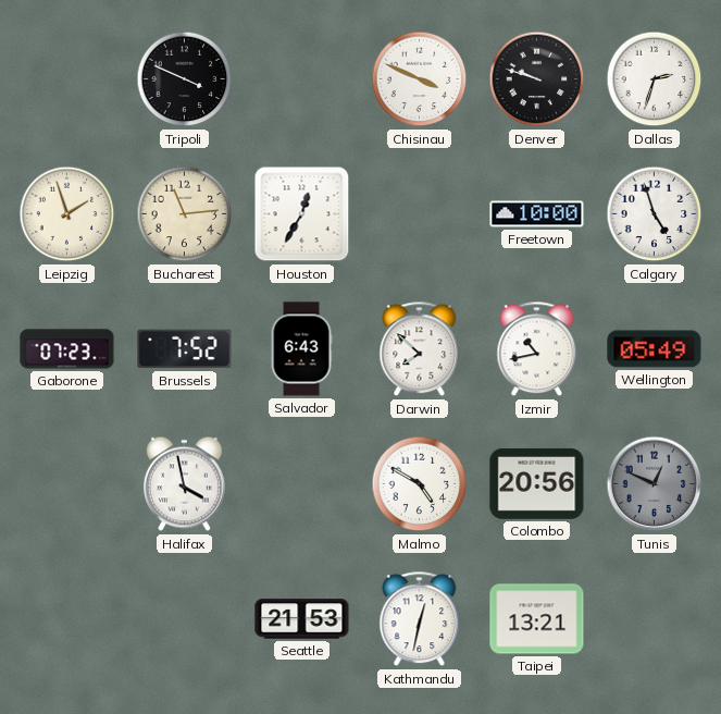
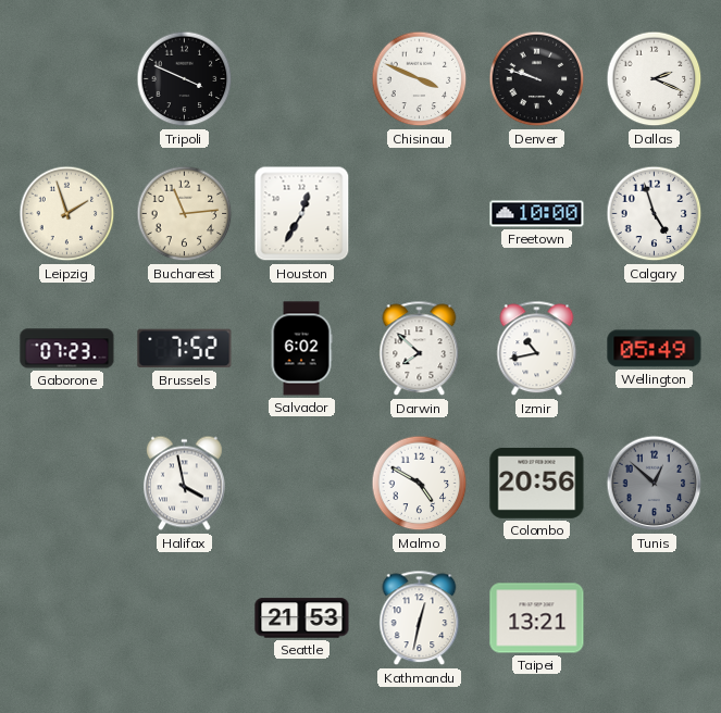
Dallas: 2:33 -> 2:19
Salvador: 6:43 -> 6:02
Tunis: 12:49 -> 12:52
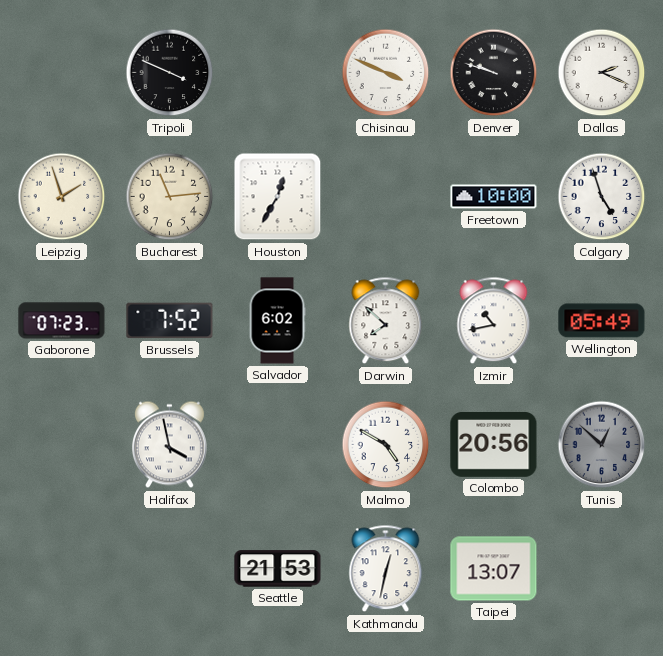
Taipei: 13:21 -> 13:07
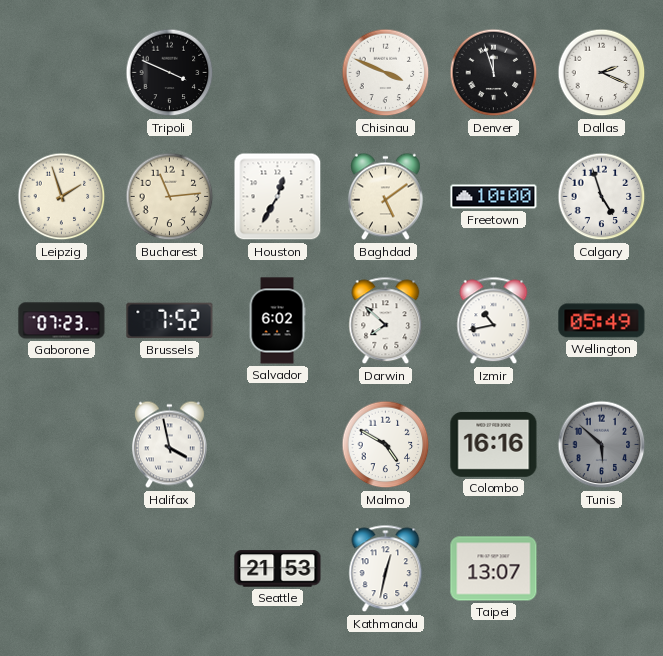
Denver: 9:48 -> 11:57
Baghdad: none -> 5:09
Colombo: 20:56 -> 16:16
Tunis: 12:52 -> 5:52
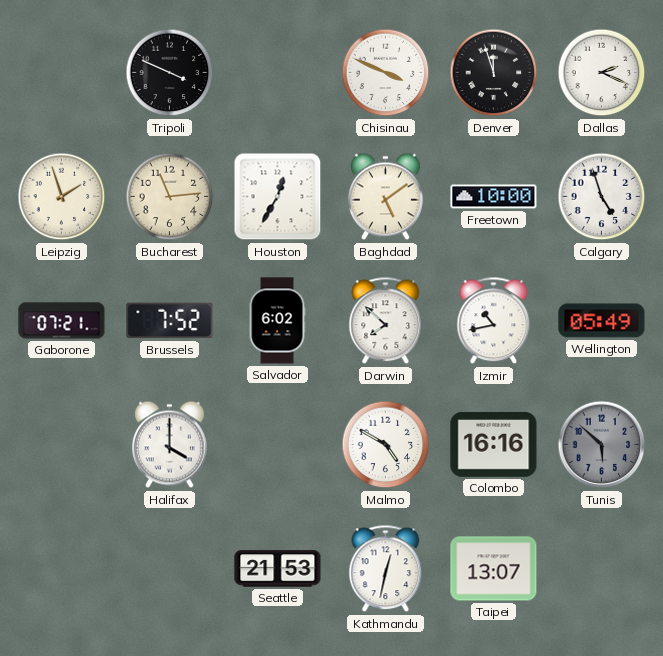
Gaborone: 07:23 -> 07:21
Halifax: 3:58 -> 4:00
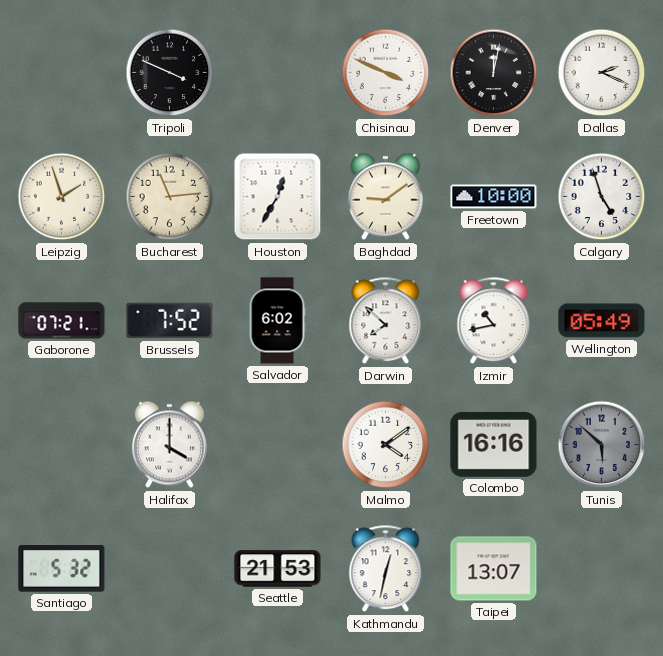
Denver: 11:57 -> 12:02
Baghdad: 5:09 -> 9:09
Malmo: 4:50 -> 4:09
Santiago: none -> 5:32
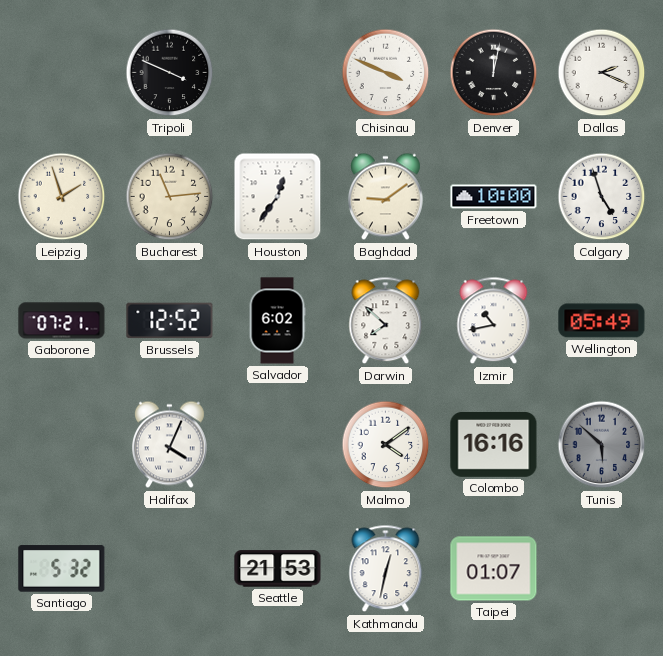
Houston: 12:35 -> 12:36
Brussels: 7:52 -> 12:52
Halifax: 4:00 -> 4:04
Taipei: 13:07 -> 01:07
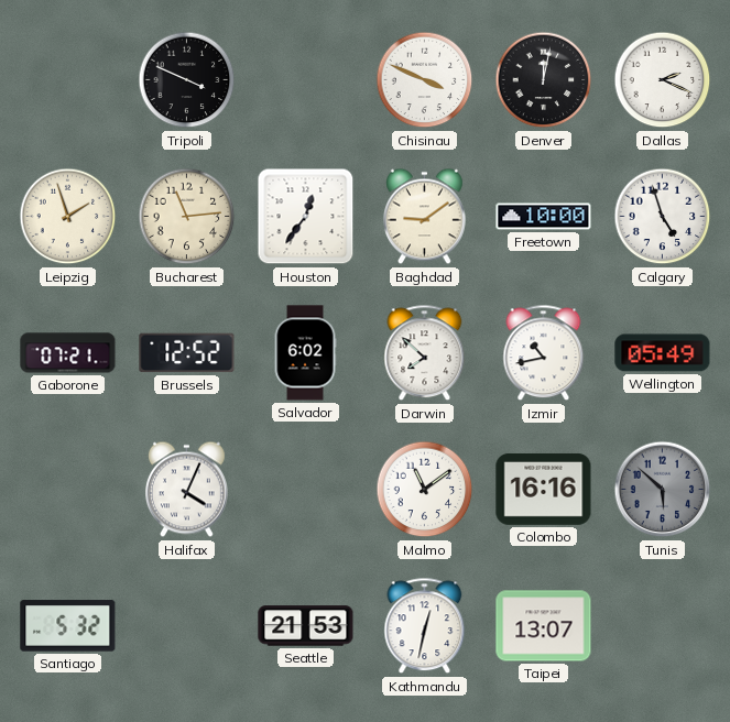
Malmo: 4:09 -> 11:09
Taipei: 01:07 -> 13:07
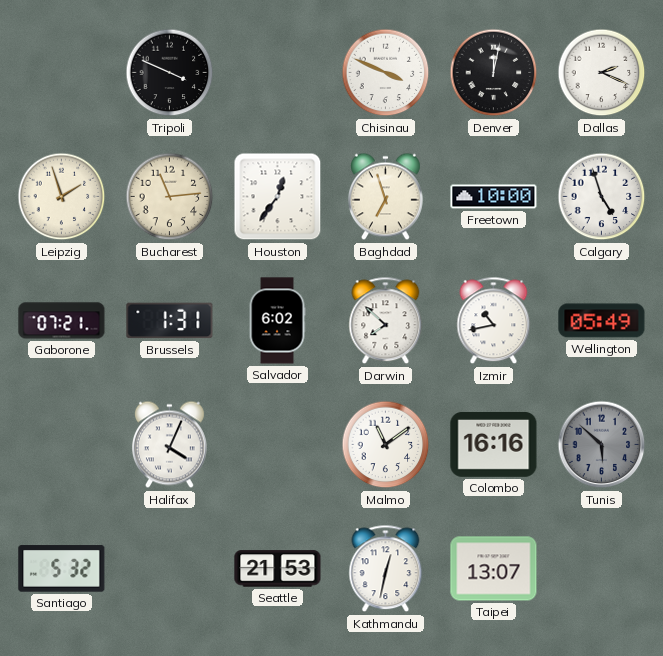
Baghdad: 9:09 -> 6:57
Brussels: 12:52 -> 1:31
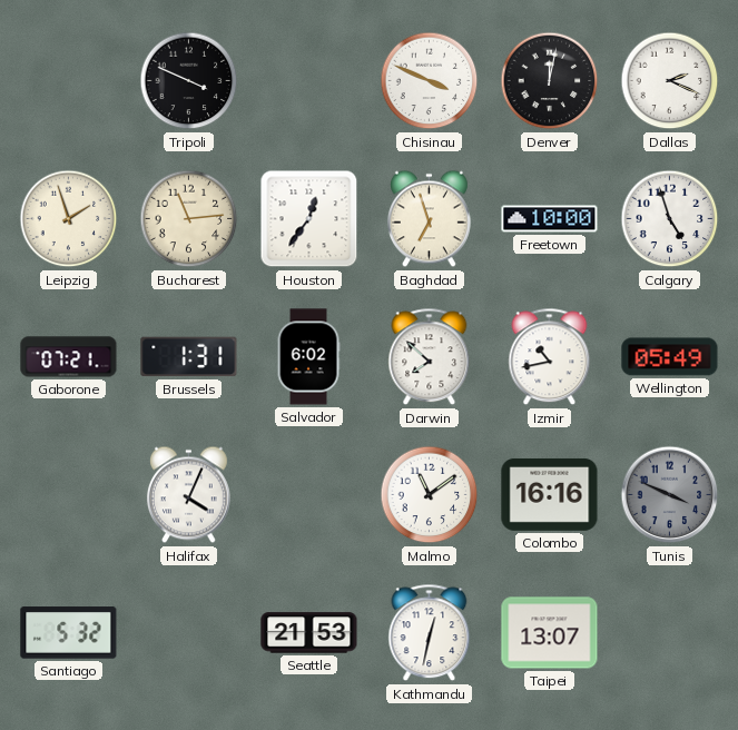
Tunis: 5:52 -> 3:49
